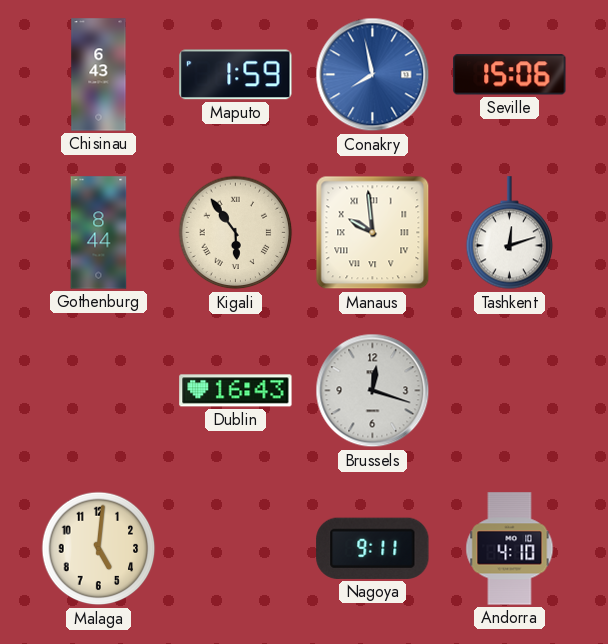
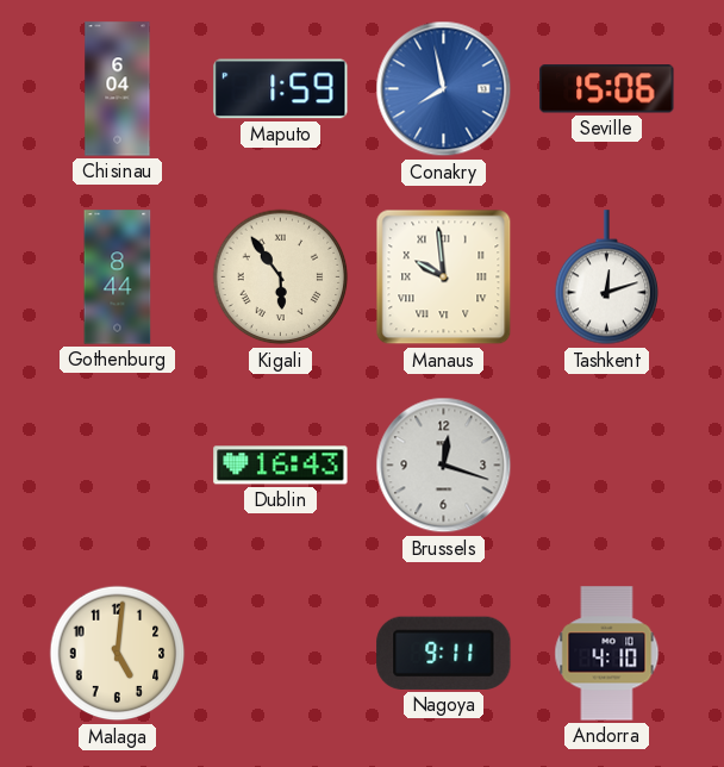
Chisinau: 6:43 -> 6:04
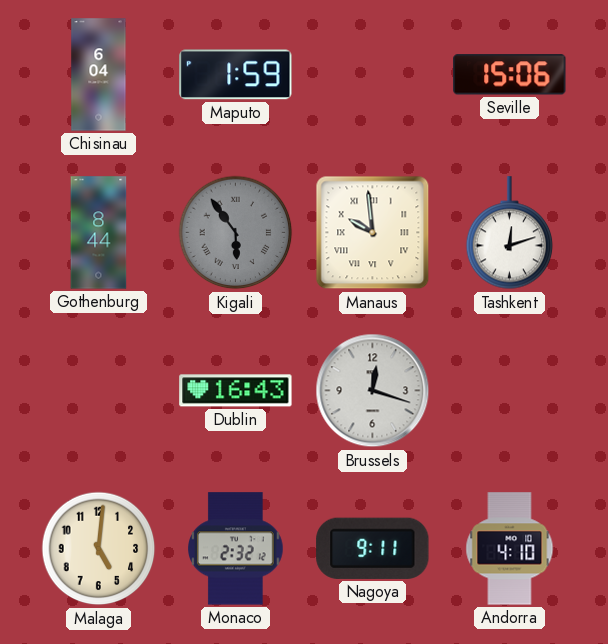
Conakry: 7:58 -> none
Kigali dial: cream -> grey
Monaco: none -> 2:32
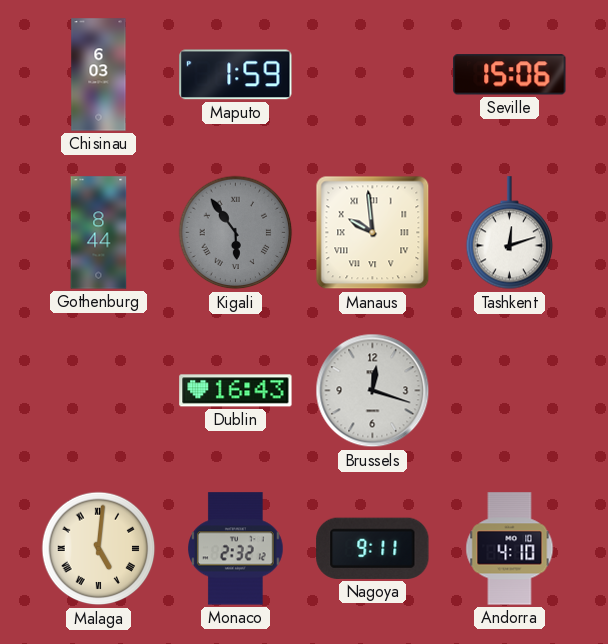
Chisinau: 6:04 -> 6:03
Malaga numerals: Arabic -> Roman
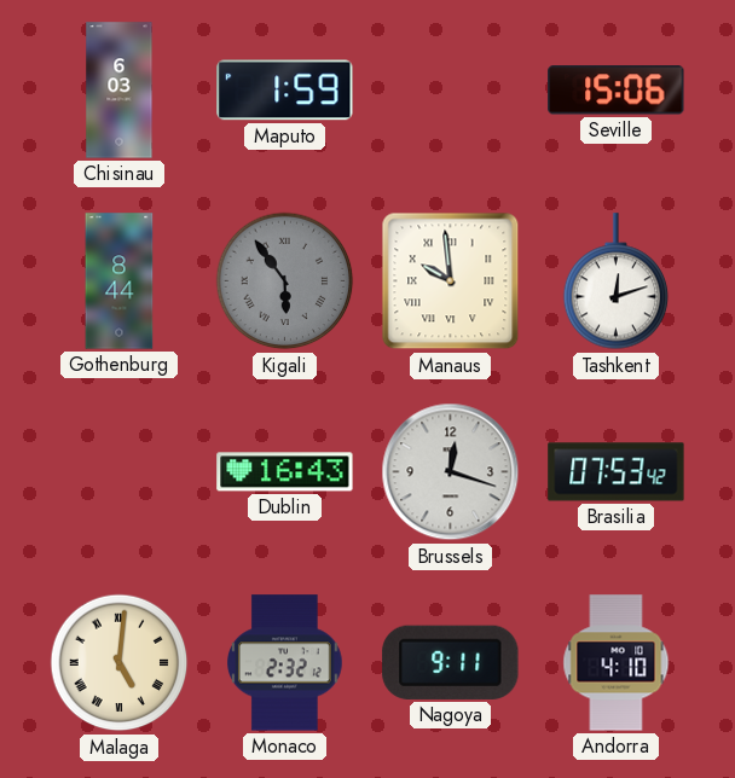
Brasilia: none -> 07:53
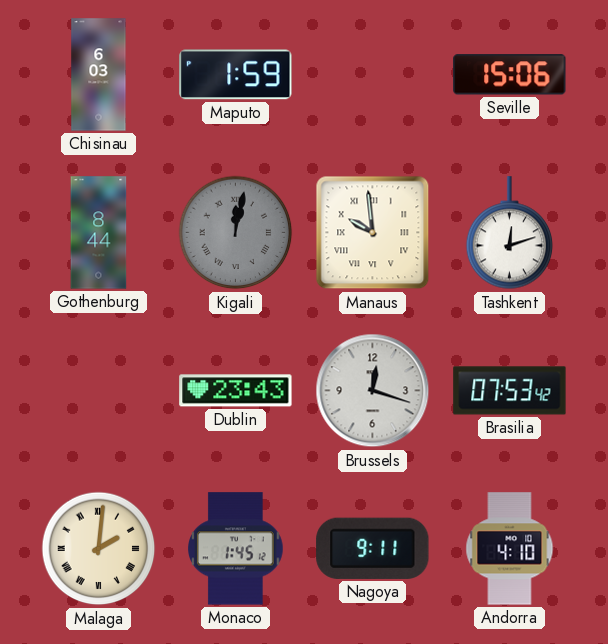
Kigali: 5:54 -> 12:02
Dublin: 16:43 -> 23:43
Malaga: 5:01 -> 2:01
Monaco: 2:32 -> 1:45
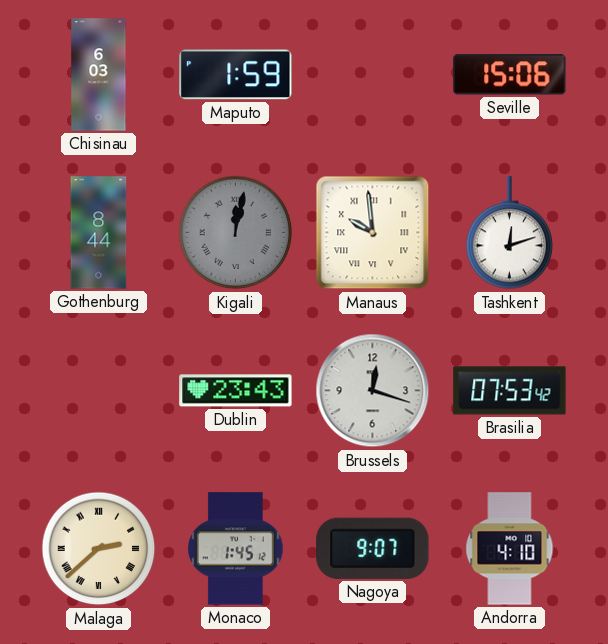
Malaga: 2:01 -> 2:38
Nagoya: 9:11 -> 9:07
